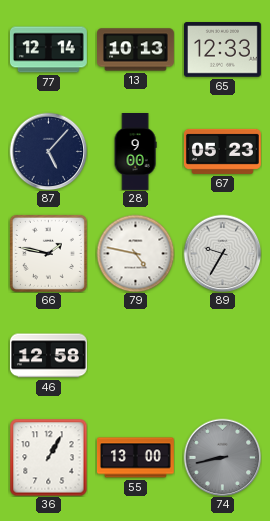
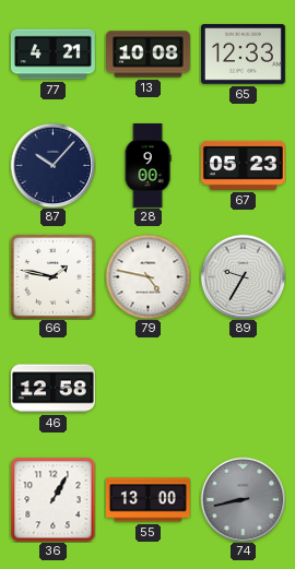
77: 12:14 -> 4:21
13: 10:13 -> 10:08
87: 5:07 -> 10:07
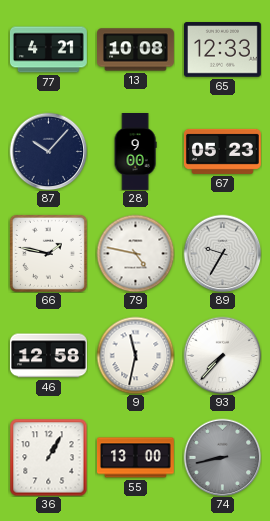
9: none -> 11:32
93: none -> 7:37
